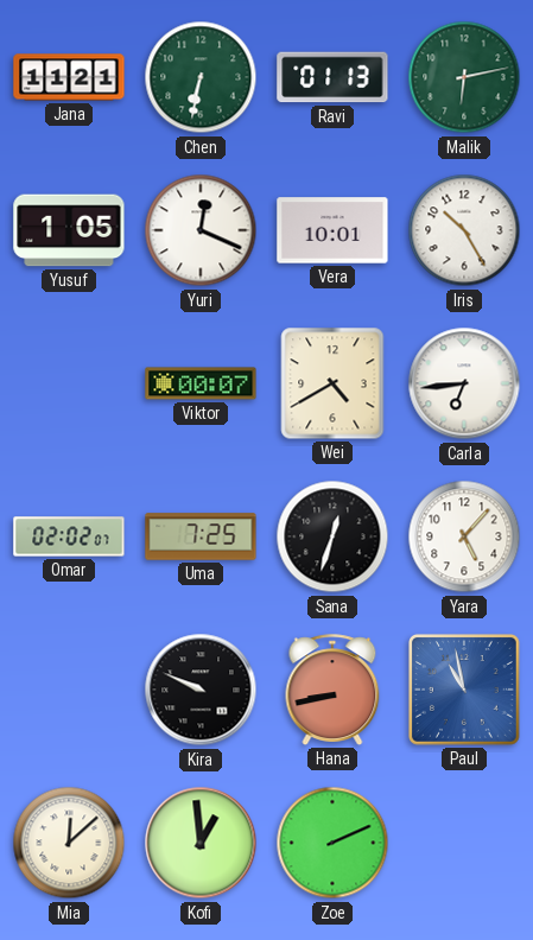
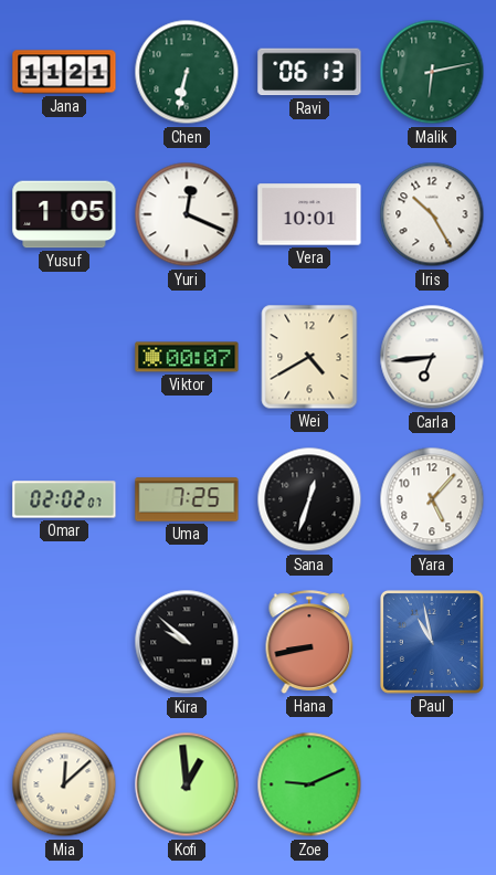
Ravi: 01:13 -> 06:13
Kira: 9:49 -> 9:52
Zoe: 2:11 -> 9:11
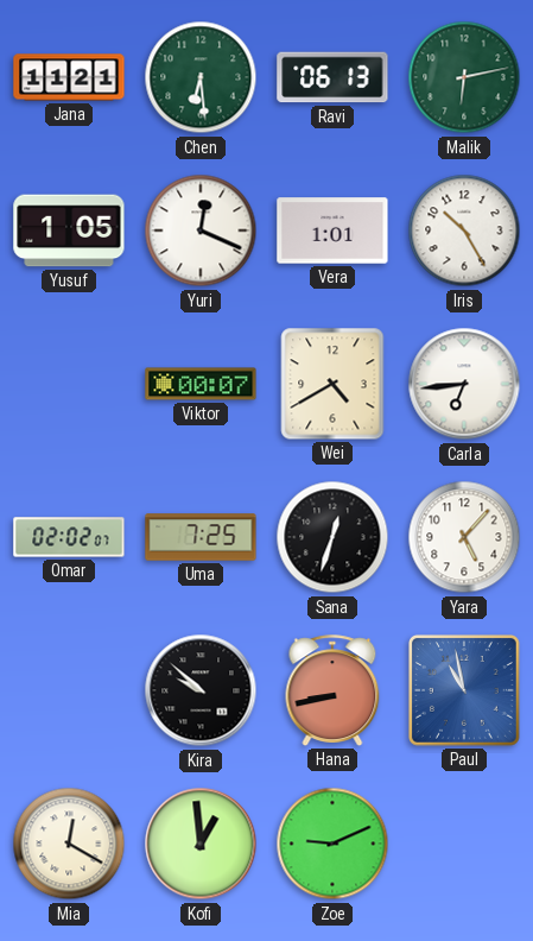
Chen: 6:32 -> 6:29
Vera: 10:01 -> 1:01
Mia: 12:08 -> 12:20
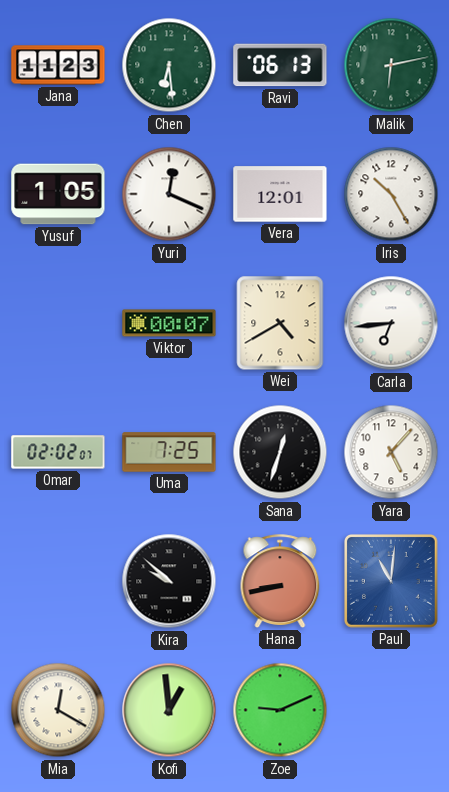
Jana: 11:21 -> 11:23
Vera: 1:01 -> 12:01
Paul: 10:58 -> 11:01
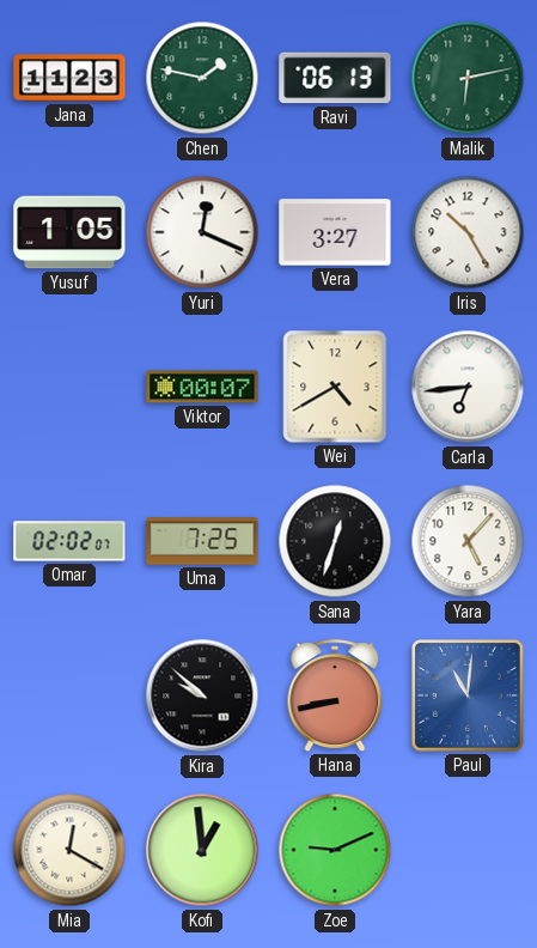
Chen: 6:29 -> 1:47
Vera: 12:01 -> 3:27
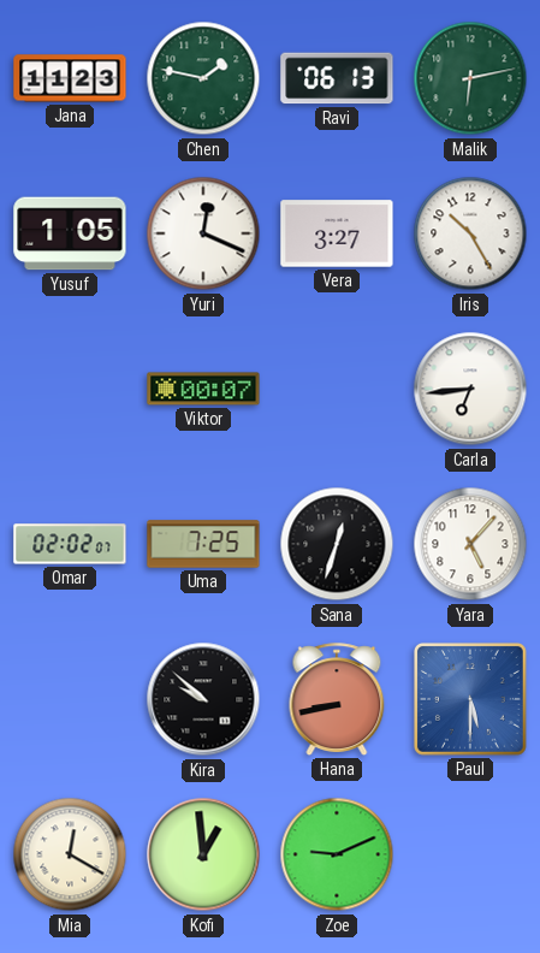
Wei: 4:40 -> none
Paul: 11:01 -> 5:30
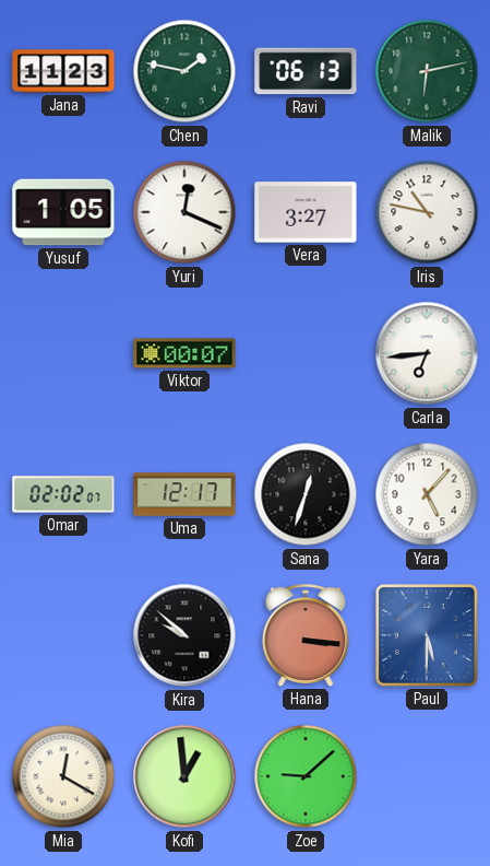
Iris: 10:25 -> 10:47
Uma: 7:25 -> 12:17
Hana: 8:43 -> 3:16
Zoe: 9:11 -> 9:08
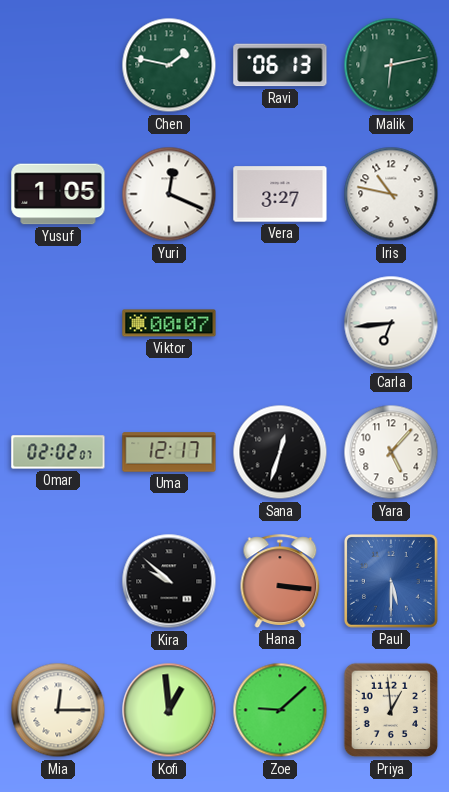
Jana: 11:23 -> none
Mia: 12:20 -> 12:15
Priya: none -> 12:59
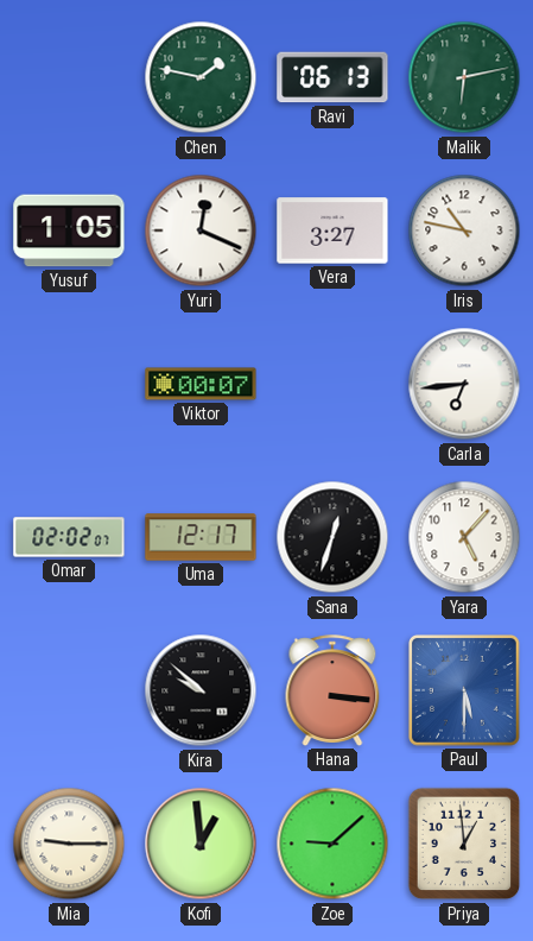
Mia: 12:15 -> 9:15
